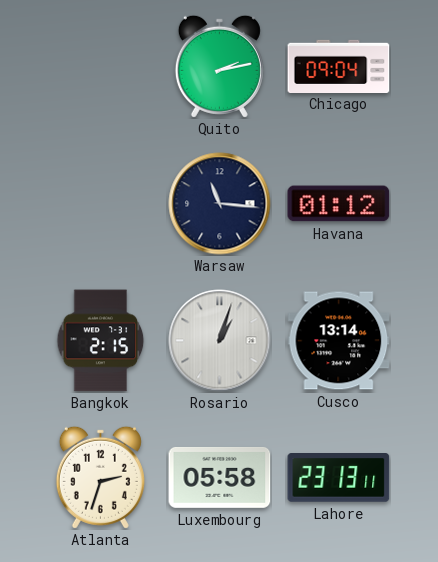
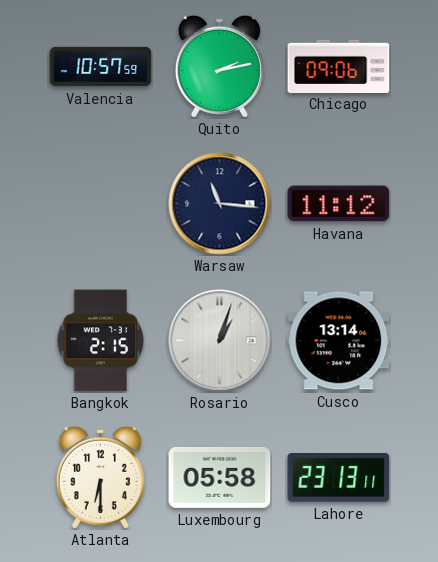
Valencia: none -> 10:57
Chicago: 09:04 -> 09:06
Havana: 01:12 -> 11:12
Atlanta: 2:33 -> 6:30
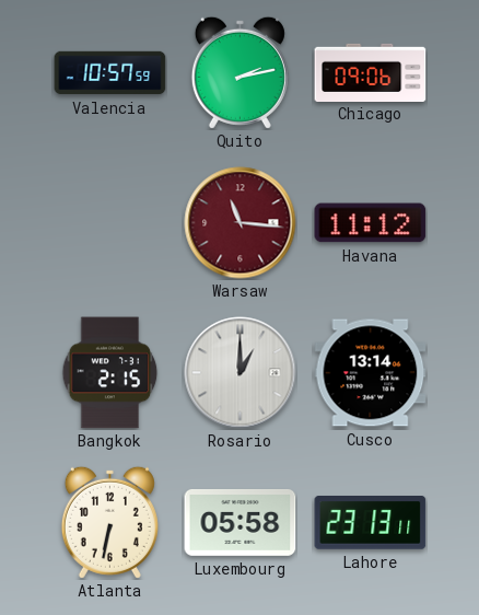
Warsaw dial: navy -> burgundy
Rosario: 1:03 -> 1:00
Atlanta: 6:30 -> 6:32
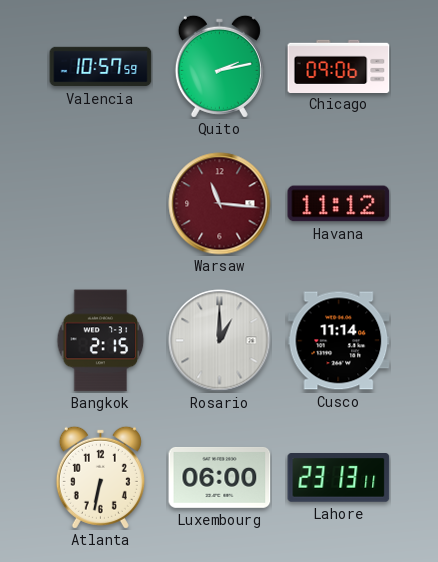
Cusco: 13:14 -> 11:14
Luxembourg: 05:58 -> 06:00
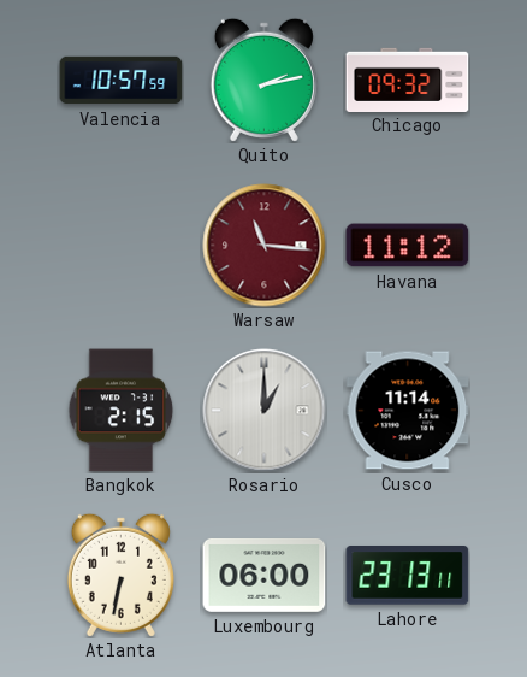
Chicago: 09:06 -> 09:32
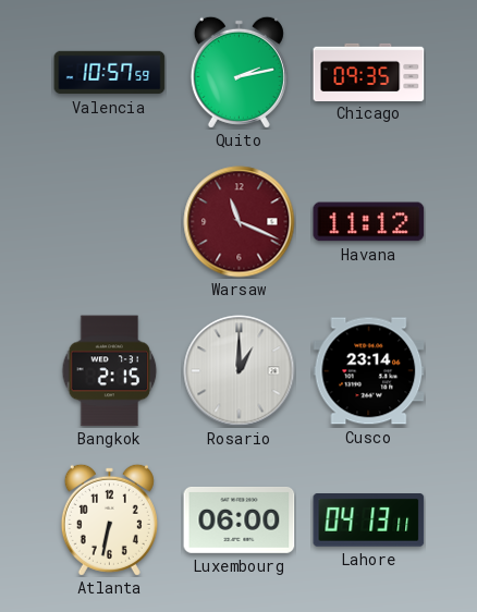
Chicago: 09:32 -> 09:35
Warsaw: 11:16 -> 11:19
Cusco: 11:14 -> 23:14
Lahore: 23:13 -> 04:13
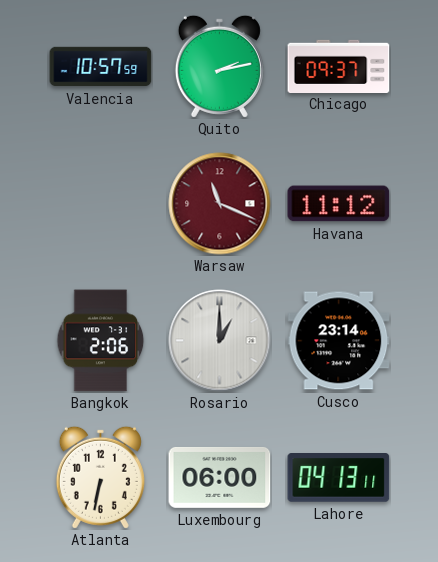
Chicago: 09:35 -> 09:37
Bangkok: 2:15 -> 2:06
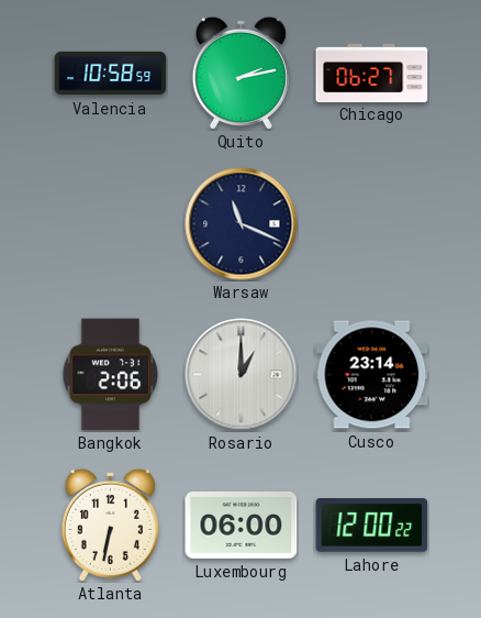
Valencia: 10:57 -> 10:58
Chicago: 09:37 -> 06:27
Warsaw dial: burgundy -> navy
Havana: 11:12 -> none
Lahore: 04:13 -> 12:00
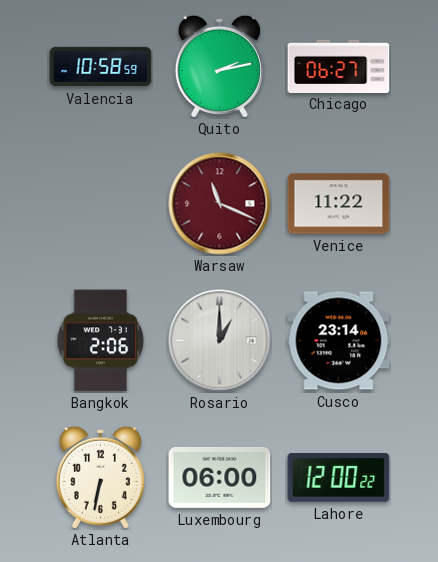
Warsaw dial: navy -> burgundy
Venice: none -> 11:22
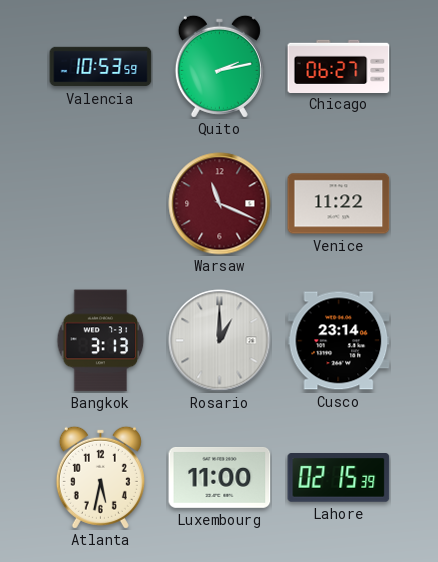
Valencia: 10:58 -> 10:53
Bangkok: 2:06 -> 3:13
Atlanta: 6:32 -> 5:32
Luxembourg: 06:00 -> 11:00
Lahore: 12:00 -> 02:15
